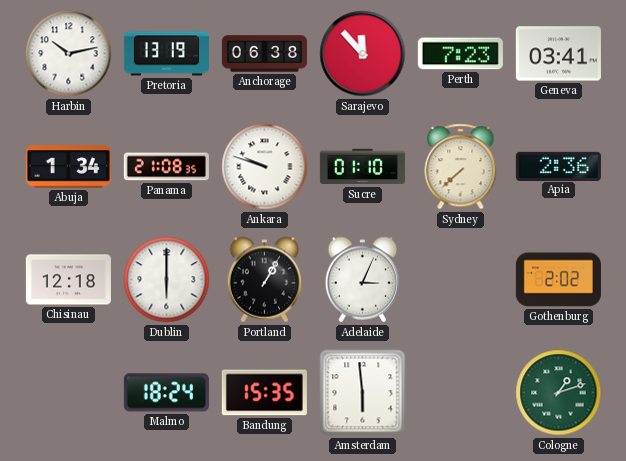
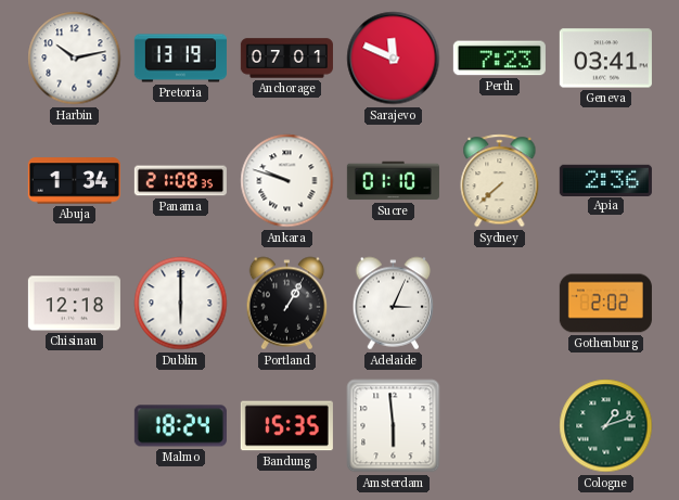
Anchorage: 06:38 -> 07:01
Sarajevo: 11:53 -> 11:49
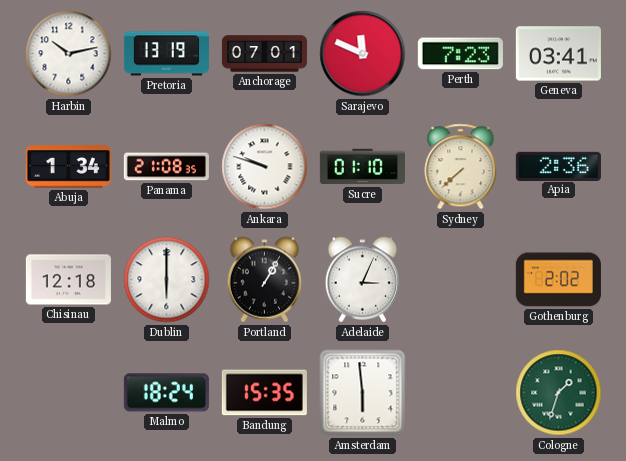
Cologne: 1:12 -> 1:33
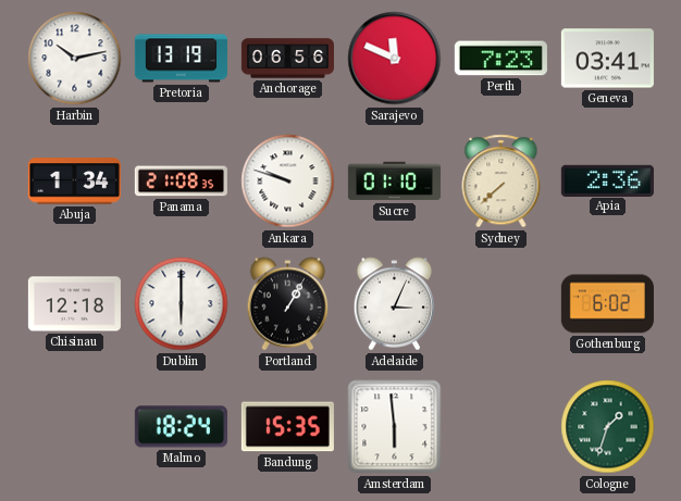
Anchorage: 07:01 -> 06:56
Gothenburg: 2:02 -> 6:02
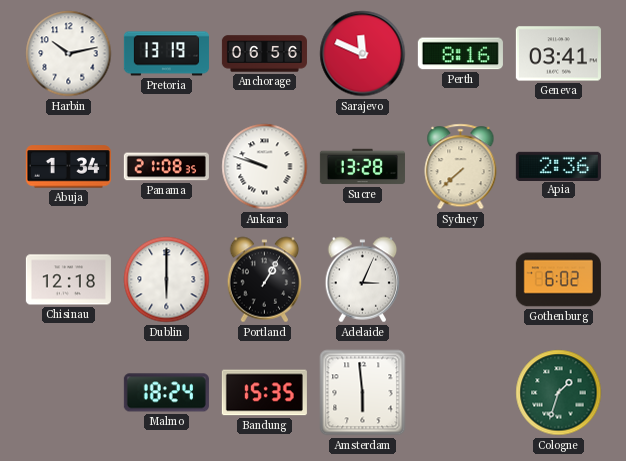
Perth: 7:23 -> 8:16
Sucre: 01:10 -> 13:28
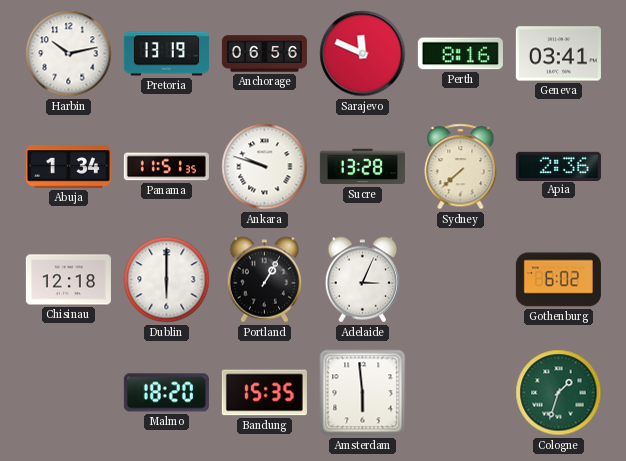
Panama: 21:08 -> 11:51
Malmo: 18:24 -> 18:20
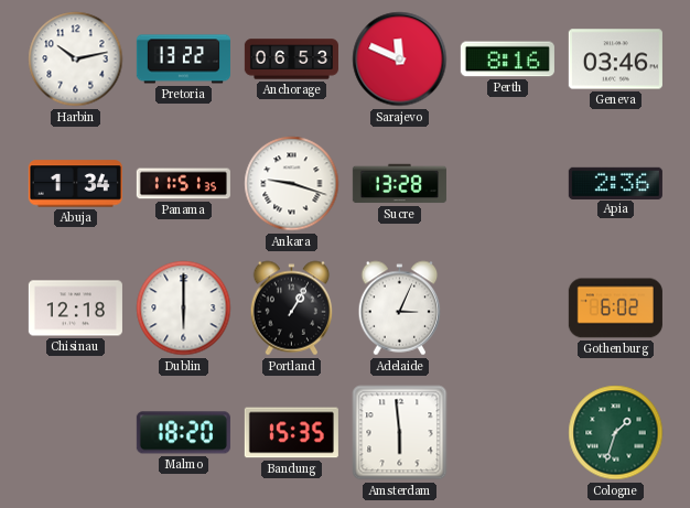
Pretoria: 13:19 -> 13:22
Anchorage: 06:56 -> 06:53
Geneva: 03:41 -> 03:46
Ankara: 9:48 -> 9:18
Sydney: 7:38 -> none
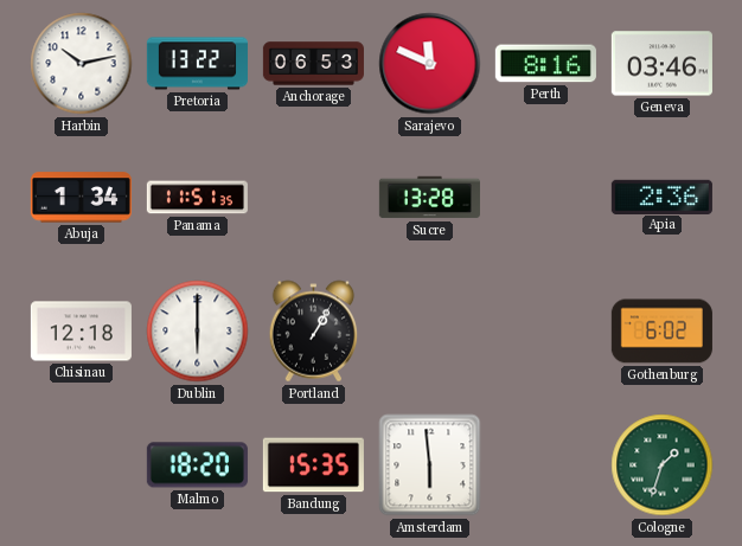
Ankara: 9:18 -> none
Adelaide: 3:04 -> none
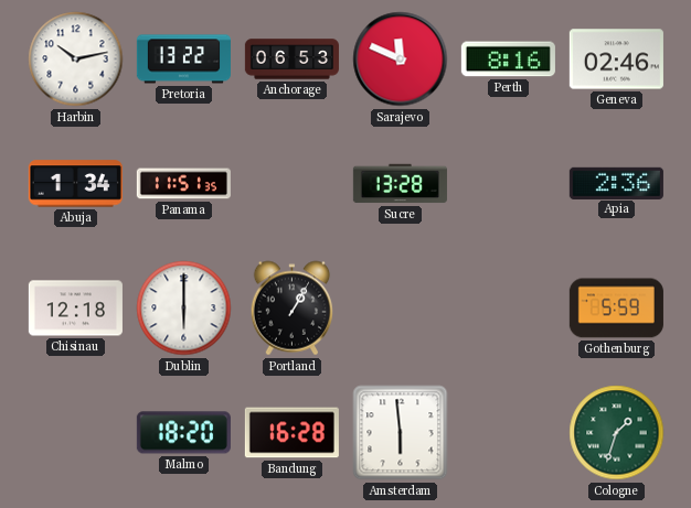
Geneva: 03:46 -> 02:46
Gothenburg: 6:02 -> 5:59
Bandung: 15:35 -> 16:28
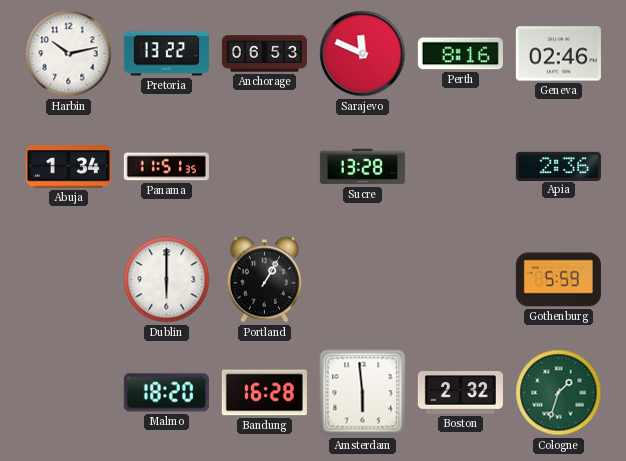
Chisinau: 12:18 -> none
Boston: none -> 2:32
